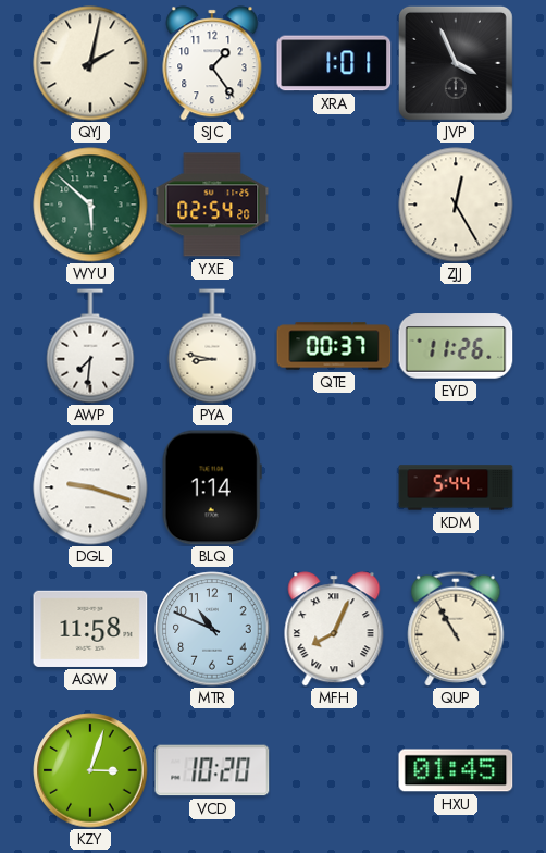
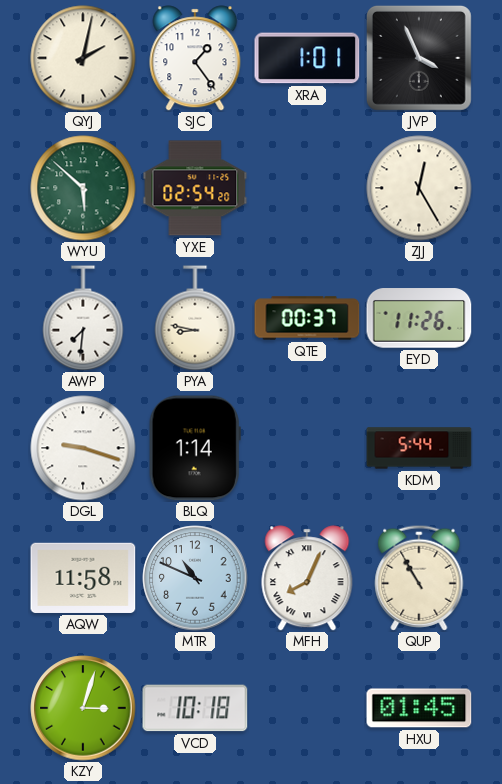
VCD: 10:20 -> 10:18
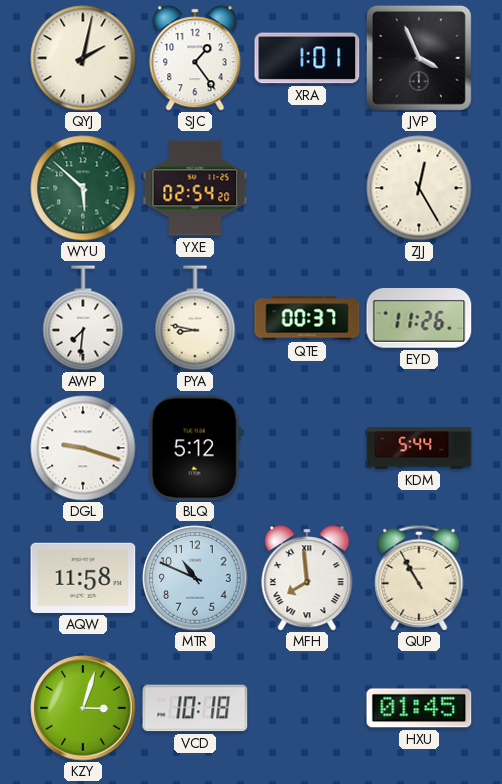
BLQ: 1:14 -> 5:12
MFH: 8:04 -> 7:59
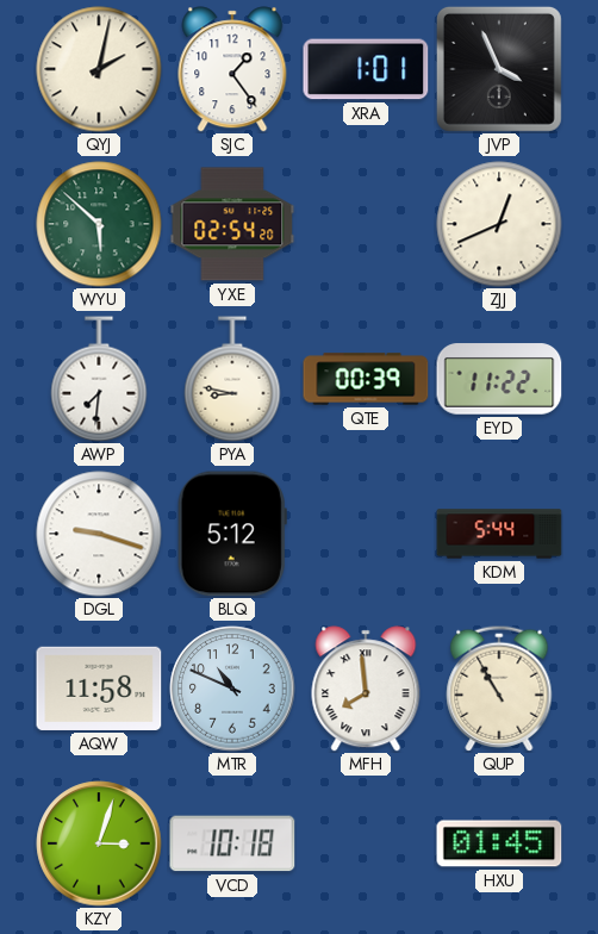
ZJJ: 12:25 -> 12:41
QTE: 00:37 -> 00:39
EYD: 11:26 -> 11:22
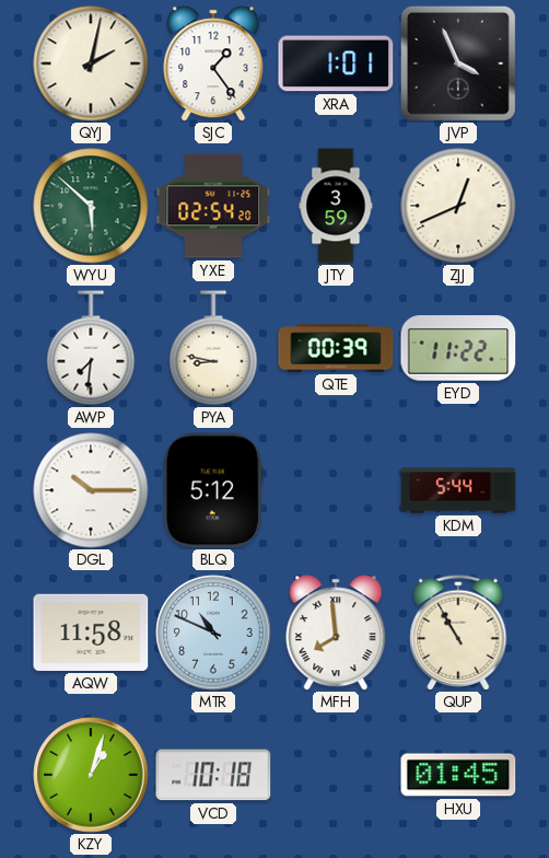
JTY: none -> 3:59
DGL: 9:18 -> 10:15
KZY: 3:03 -> 1:03
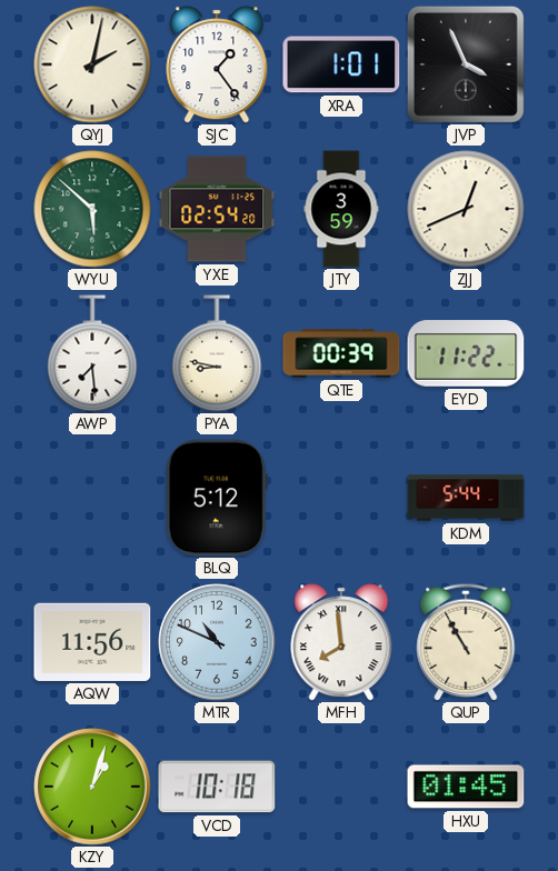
AWP: 7:31 -> 7:29
DGL: 10:15 -> none
AQW: 11:58 -> 11:56
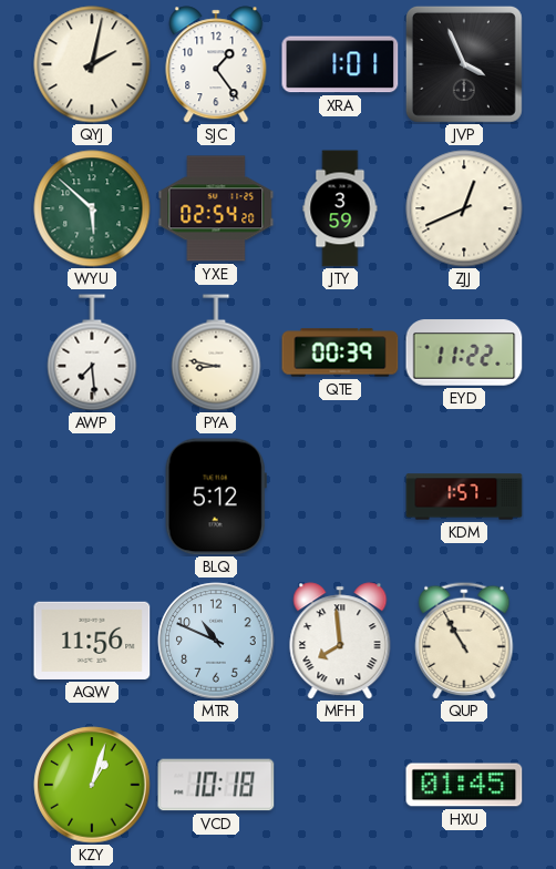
KDM: 5:44 -> 1:57
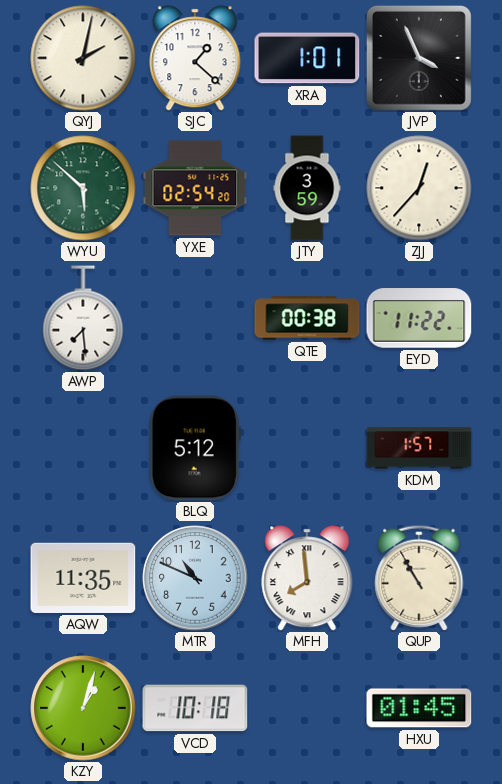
SJC: 1:24 -> 1:22
ZJJ: 12:41 -> 12:37
PYA: 8:47 -> none
QTE: 00:39 -> 00:38
AQW: 11:56 -> 11:35
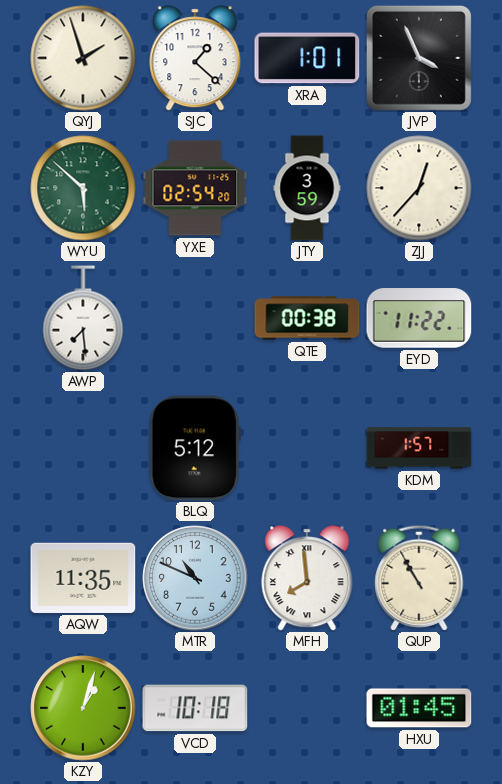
QYJ: 2:02 -> 1:57
